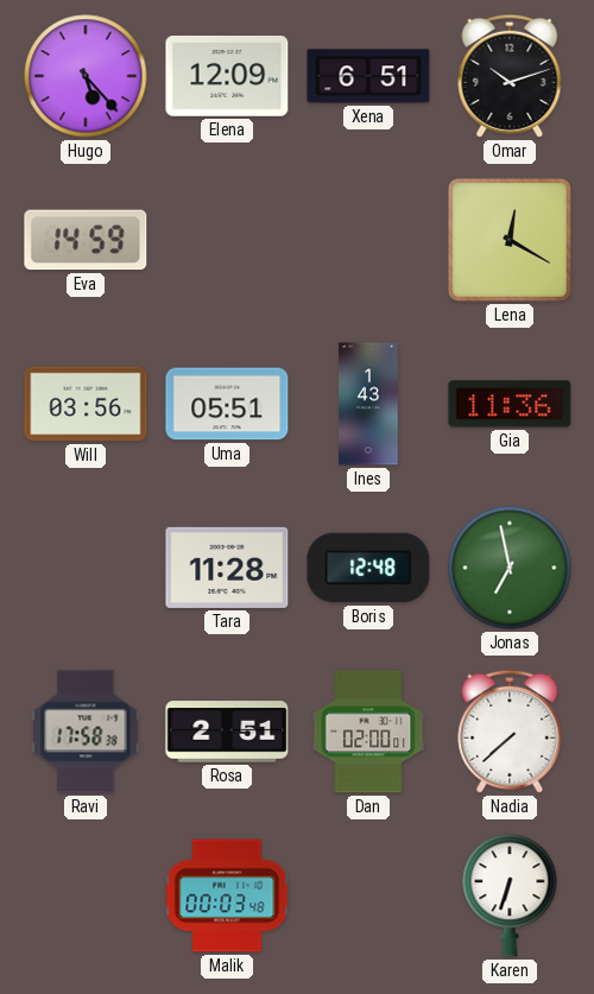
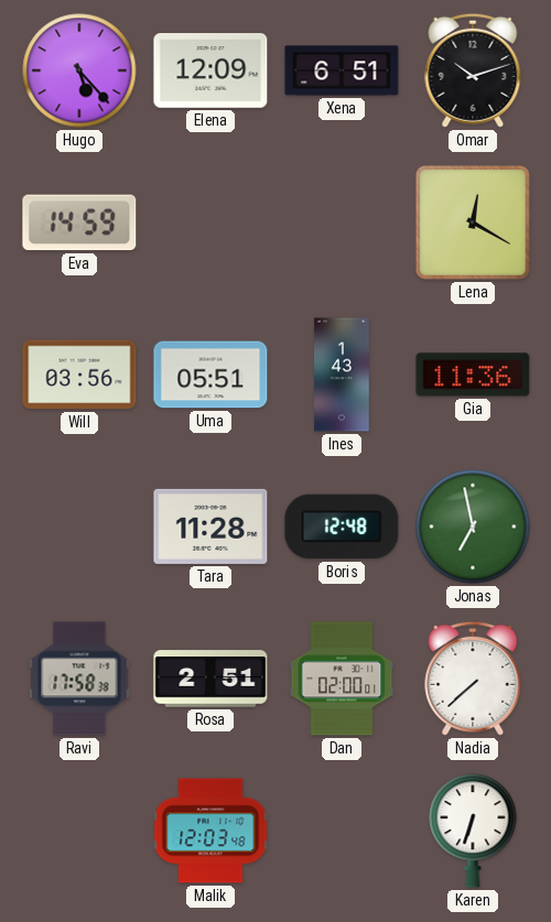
Malik: 00:03 -> 12:03
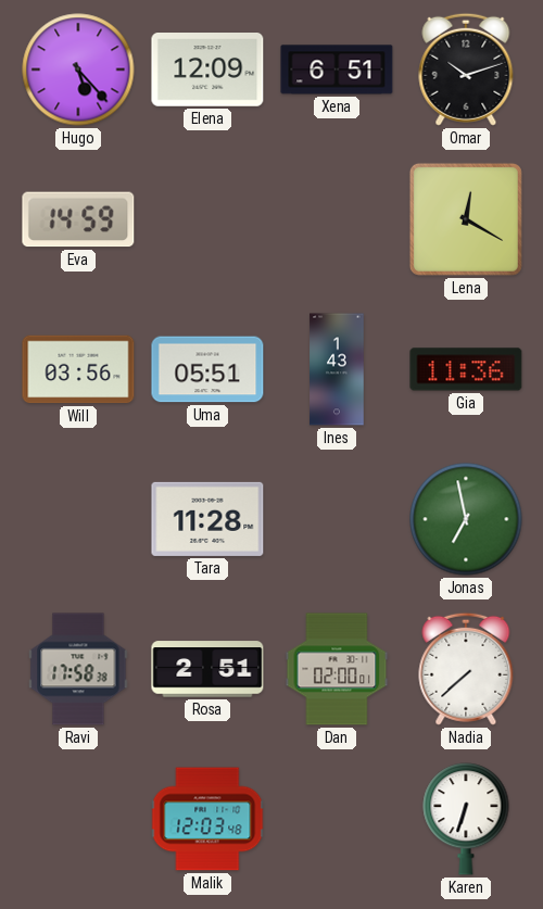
Boris: 12:48 -> none
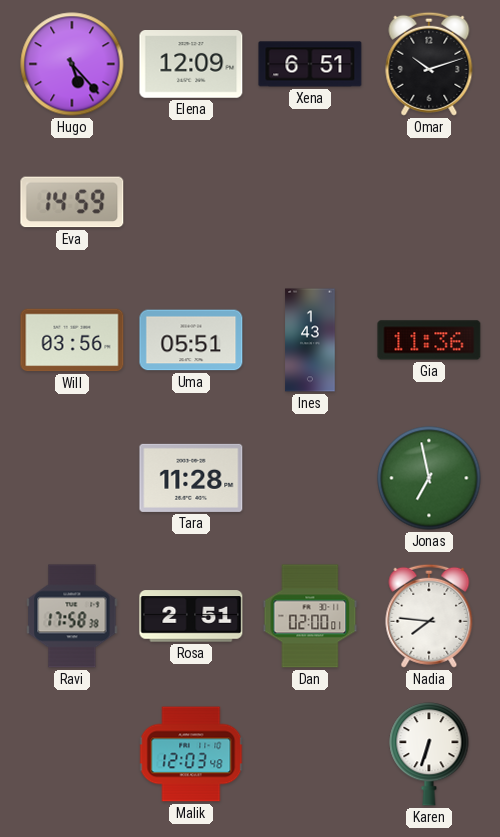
Lena: 12:20 -> none
Nadia: 7:38 -> 7:46
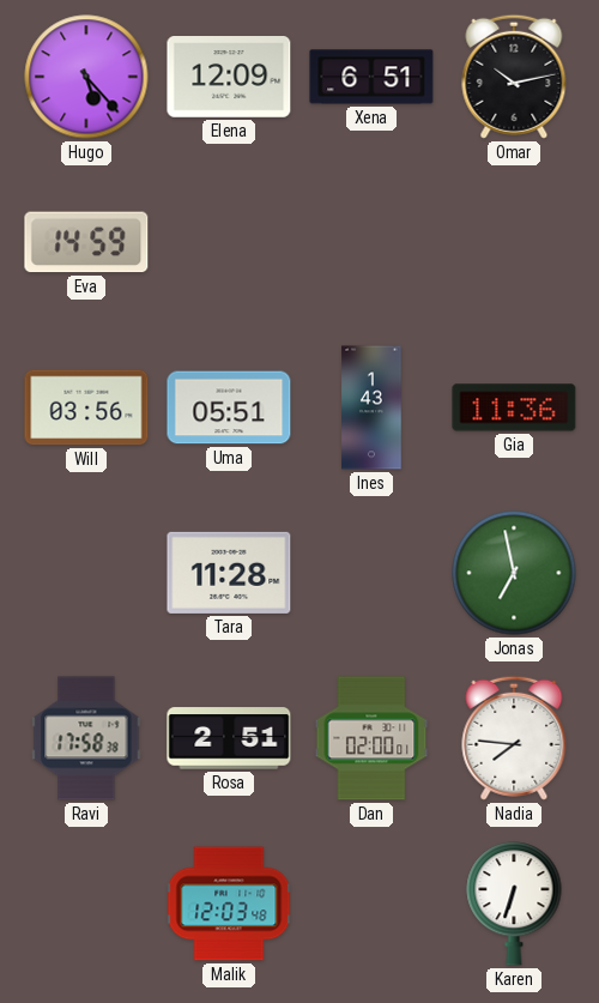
Omar: 10:12 -> 10:13
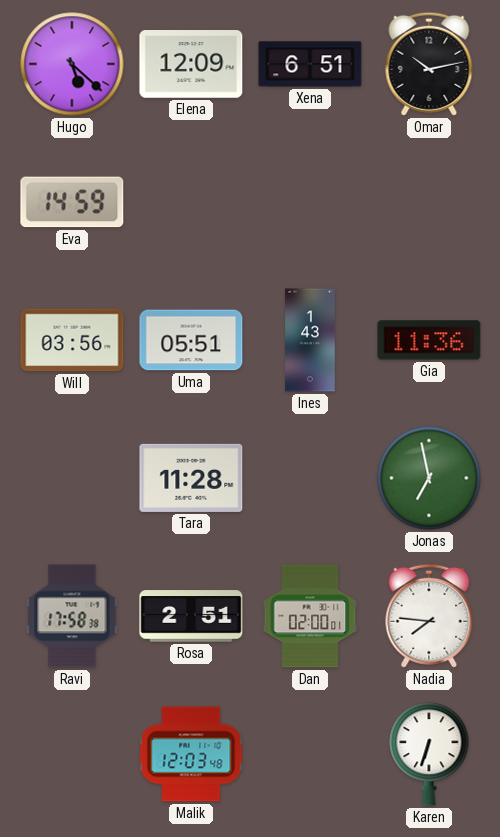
Hugo: 5:23 -> 5:22
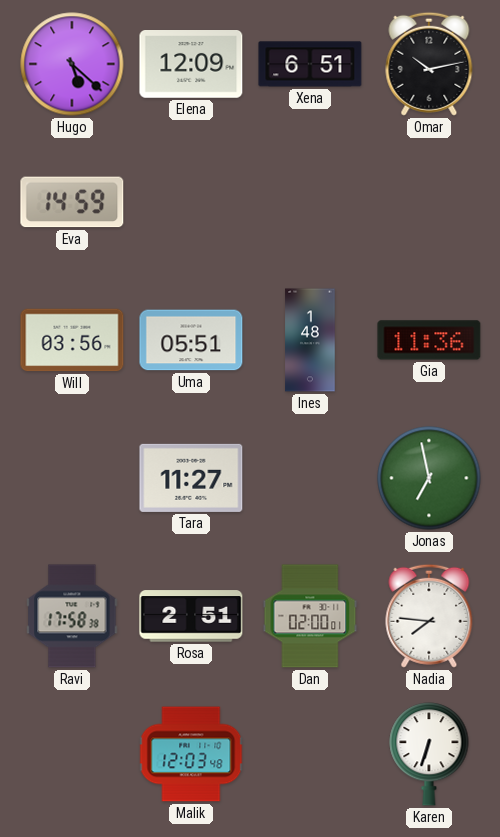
Ines: 1:43 -> 1:48
Tara: 11:28 -> 11:27
